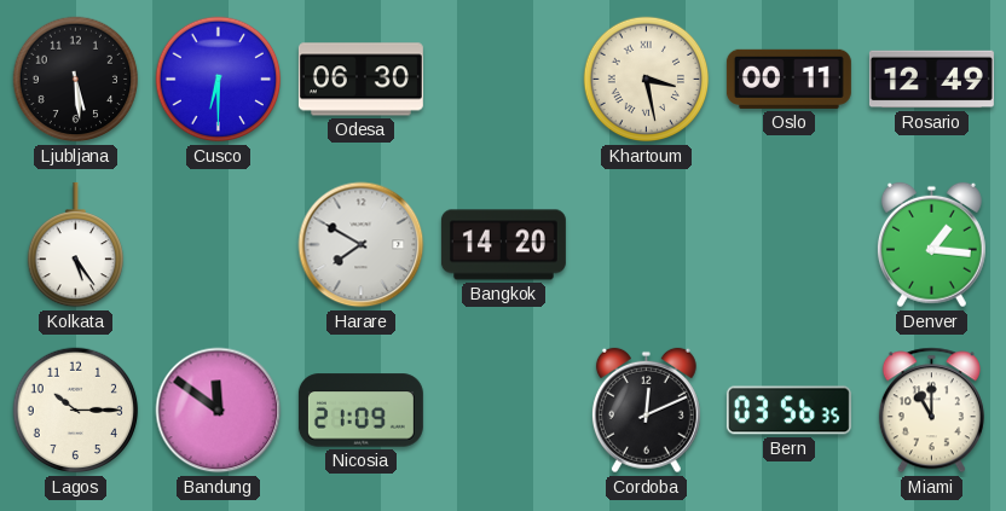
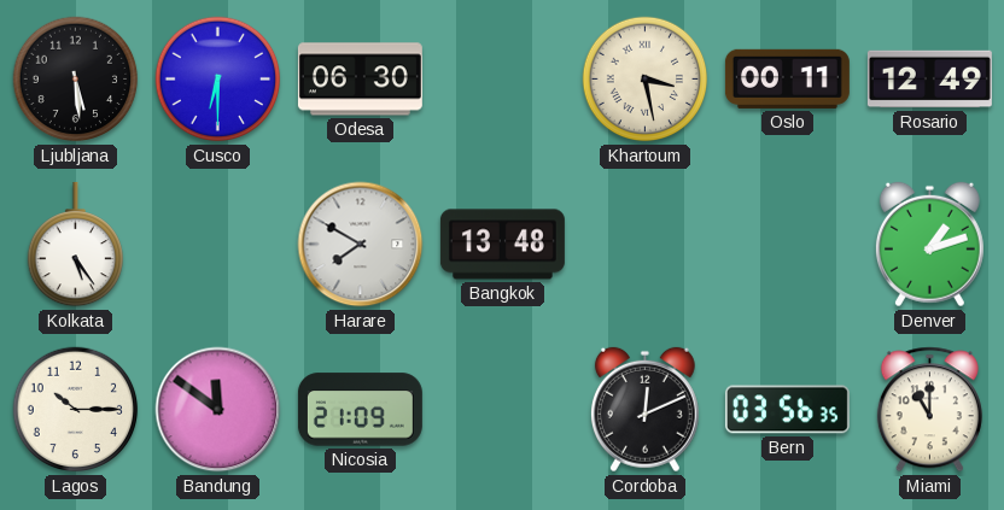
Bangkok: 14:20 -> 13:48
Denver: 1:16 -> 1:12
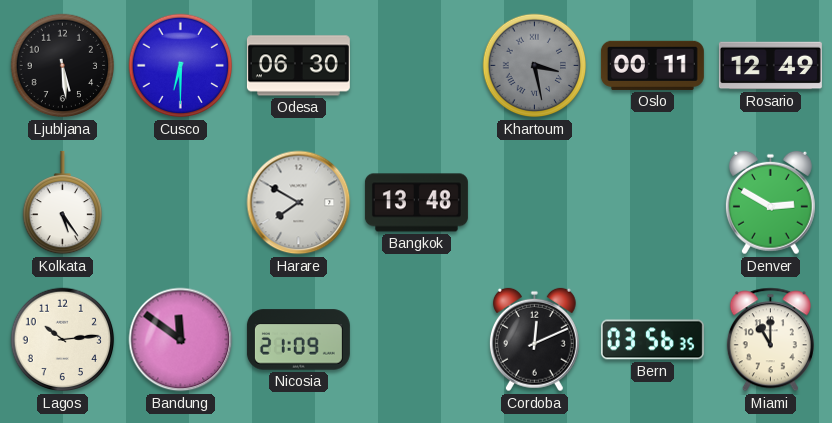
Khartoum dial: cream -> grey
Denver: 1:12 -> 2:50
Lagos: 10:15 -> 10:14
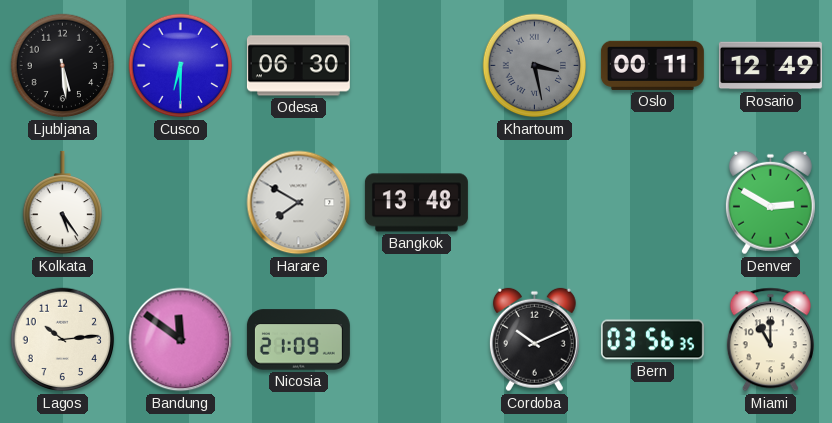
Cordoba: 12:11 -> 10:11
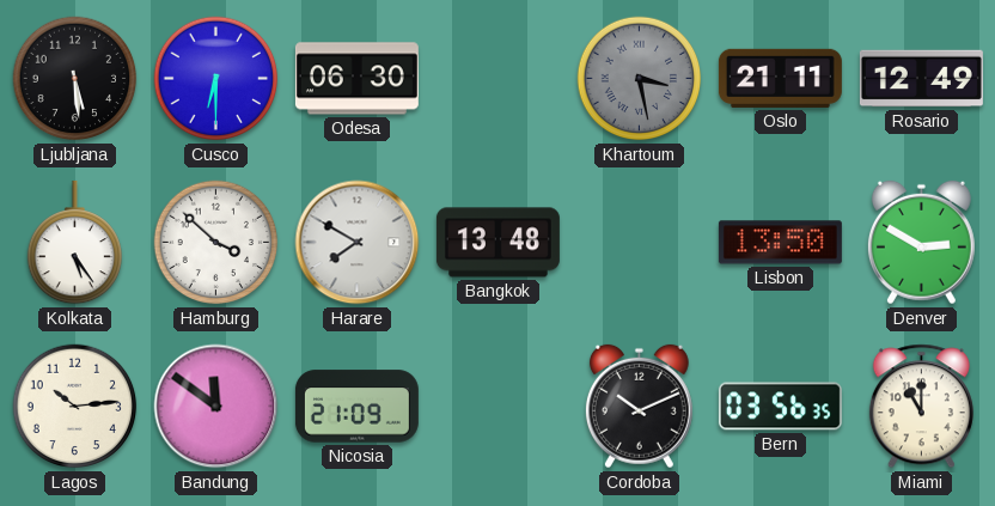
Oslo: 00:11 -> 21:11
Hamburg: none -> 3:52
Lisbon: none -> 13:50
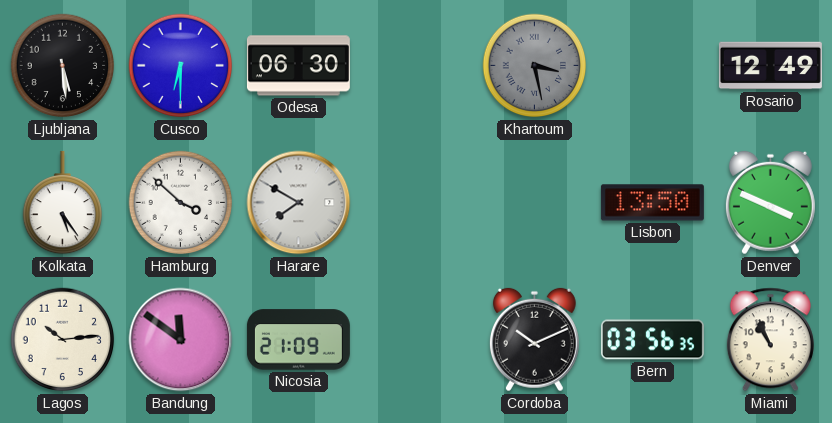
Oslo: 21:11 -> none
Bangkok: 13:48 -> none
Denver: 2:50 -> 3:49
Miami: 11:00 -> 10:56
